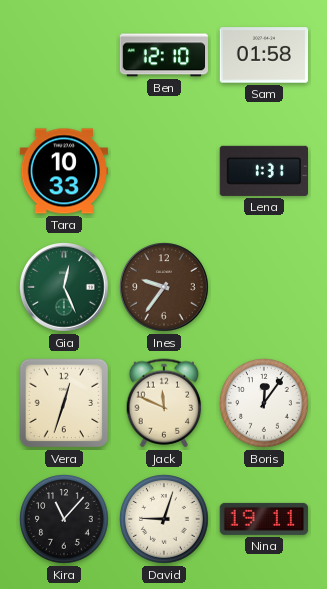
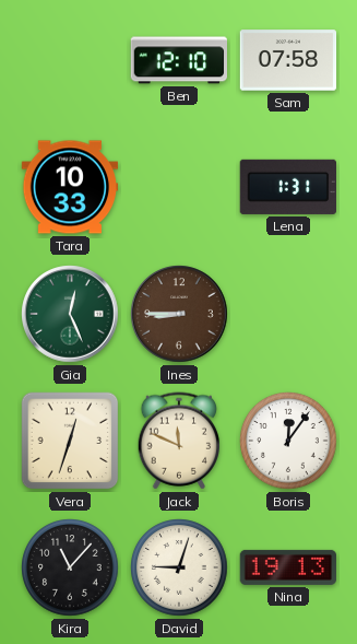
Sam: 01:58 -> 07:58
Ines: 9:36 -> 8:45
Nina: 19:11 -> 19:13
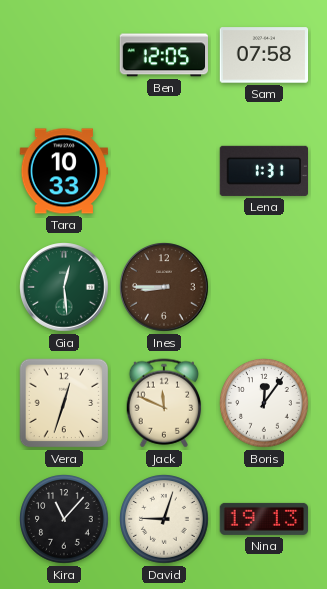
Ben: 12:10 -> 12:05
Gia: 12:26 -> 12:29
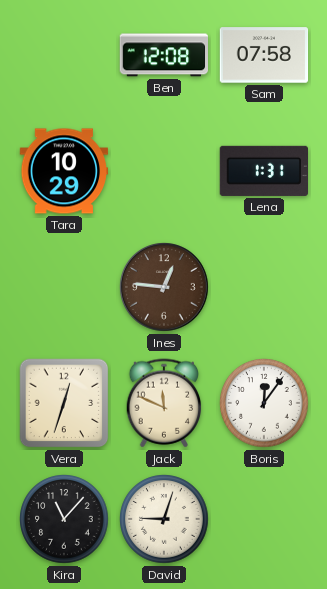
Ben: 12:05 -> 12:08
Tara: 10:33 -> 10:29
Gia: 12:29 -> none
Ines: 8:45 -> 12:46
Nina: 19:13 -> none
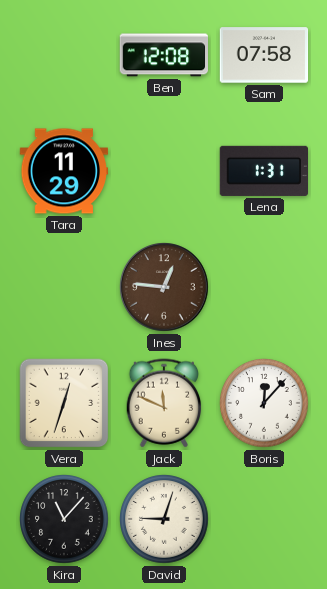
Tara: 10:29 -> 11:29
Boris: 12:06 -> 12:07
